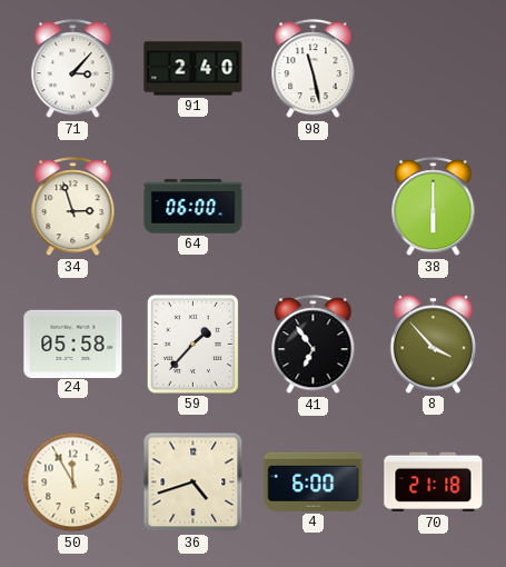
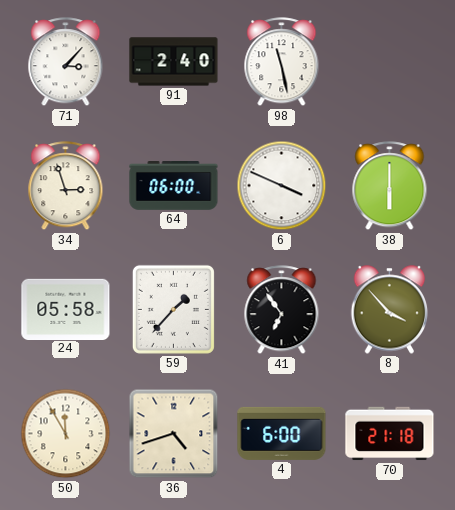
6: none -> 3:49
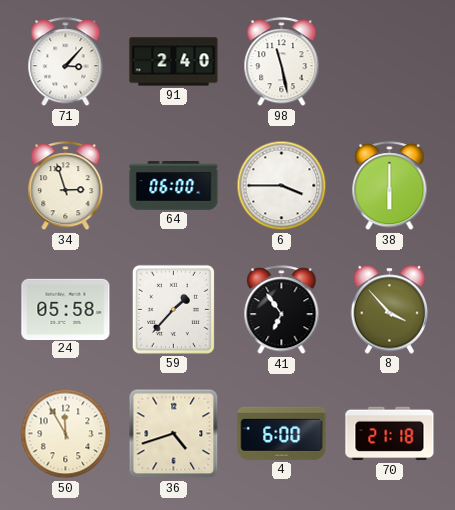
6: 3:49 -> 3:45
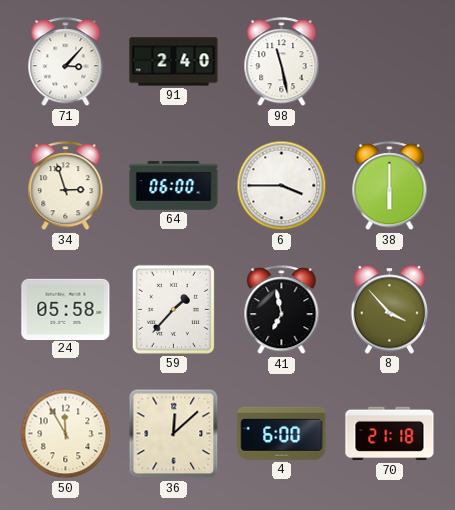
41: 6:54 -> 6:58
36: 4:42 -> 12:08
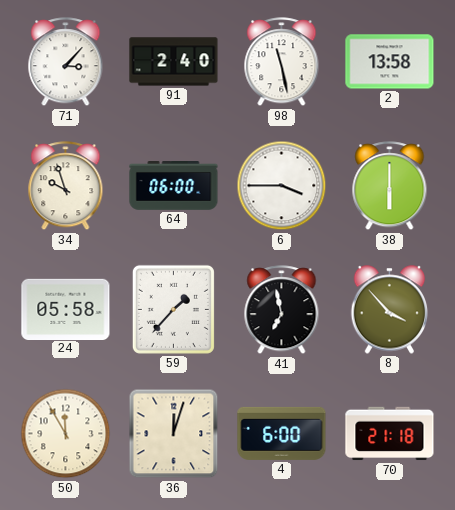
2: none -> 13:58
34: 2:57 -> 9:57
36: 12:08 -> 12:03
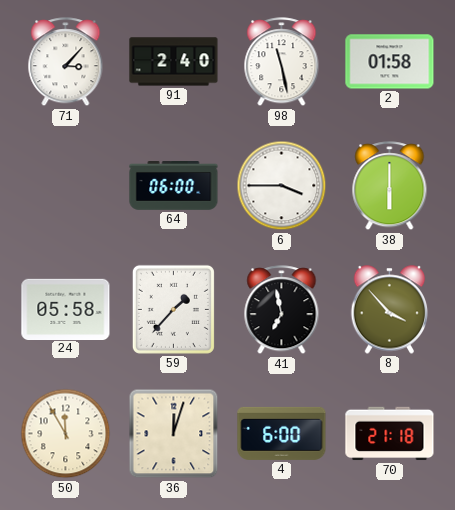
2: 13:58 -> 01:58
34: 9:57 -> none
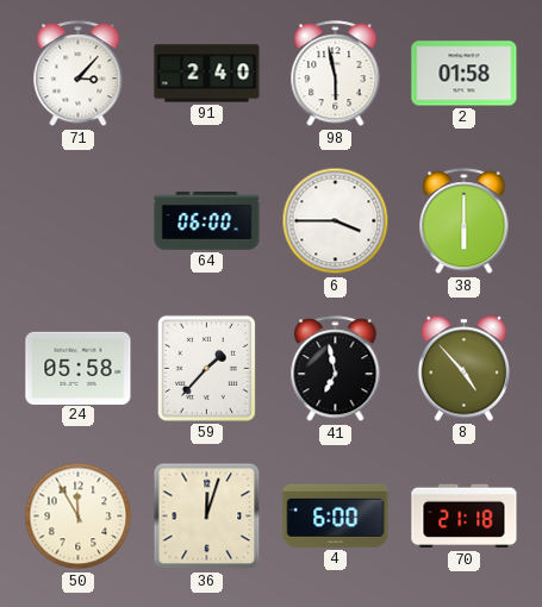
98: 11:28 -> 5:58
8: 3:53 -> 4:53
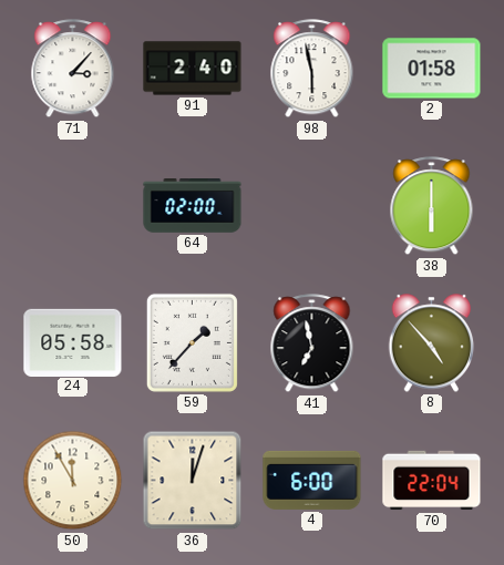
64: 06:00 -> 02:00
6: 3:45 -> none
70: 21:18 -> 22:04
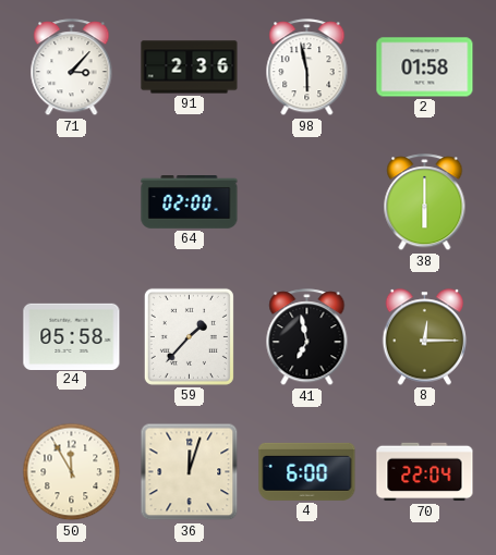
91: 2:40 -> 2:36
8: 4:53 -> 12:15
